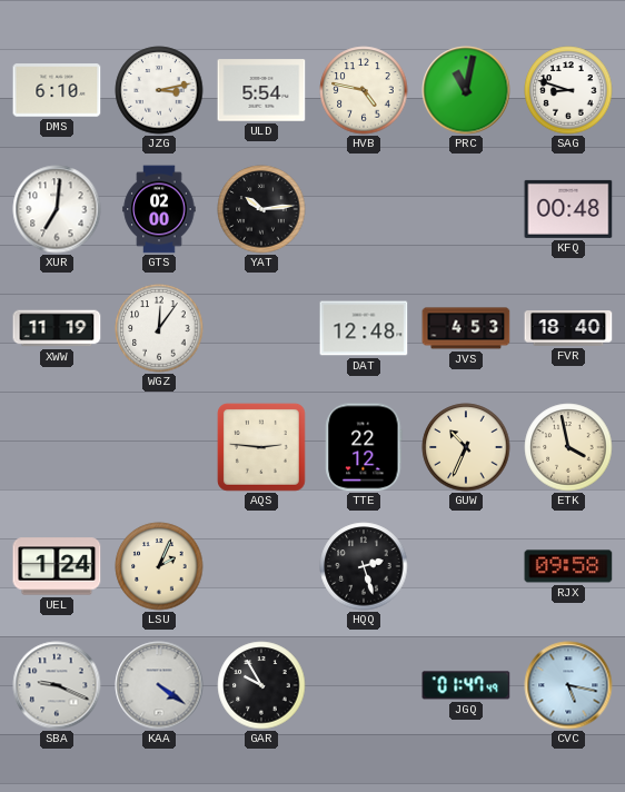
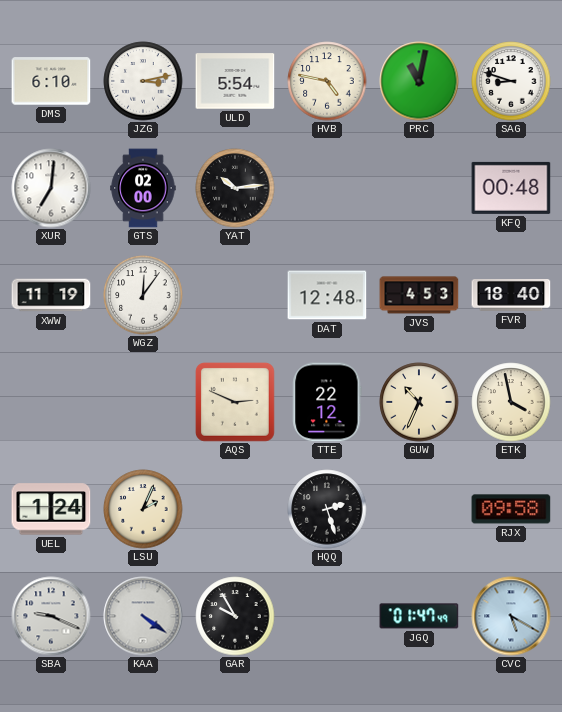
AQS: 2:46 -> 2:49
CVC: 5:17 -> 5:20
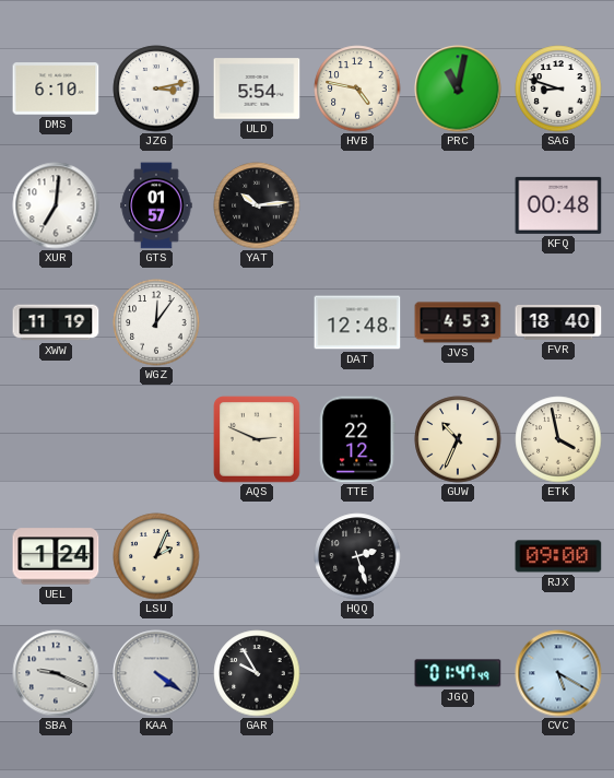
GTS: 02:00 -> 01:57
RJX: 09:58 -> 09:00
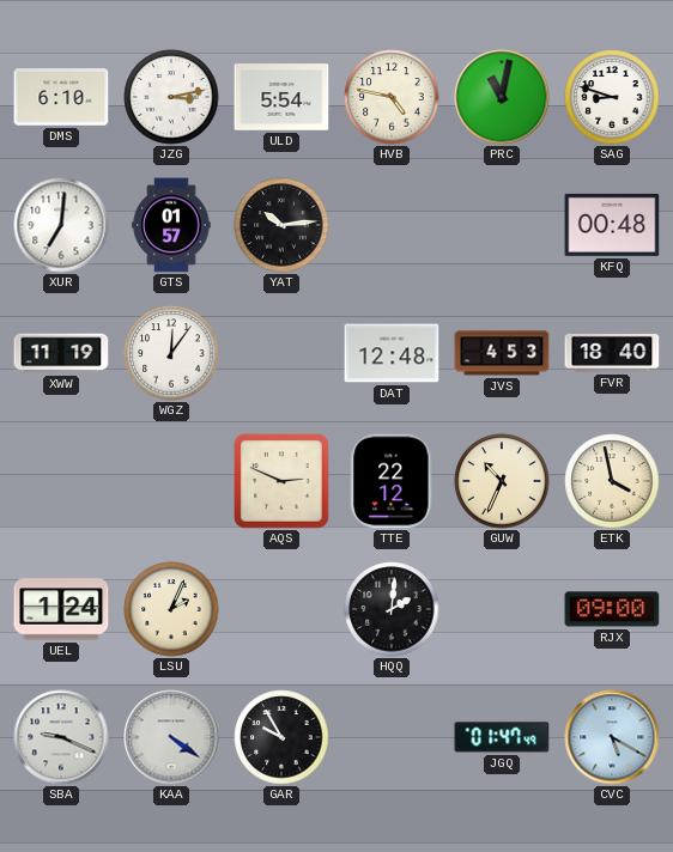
HQQ: 2:27 -> 2:01
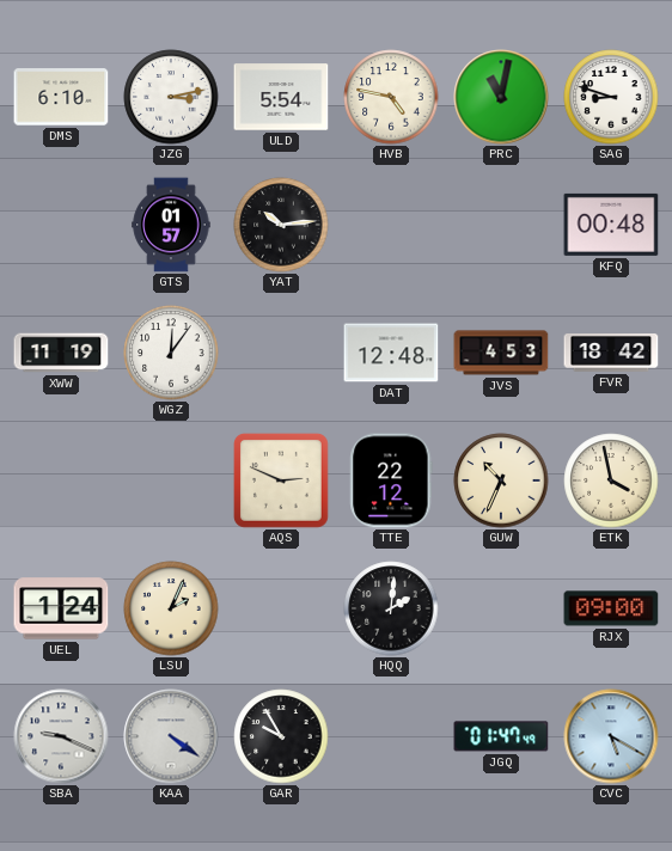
XUR: 7:01 -> none
FVR: 18:40 -> 18:42
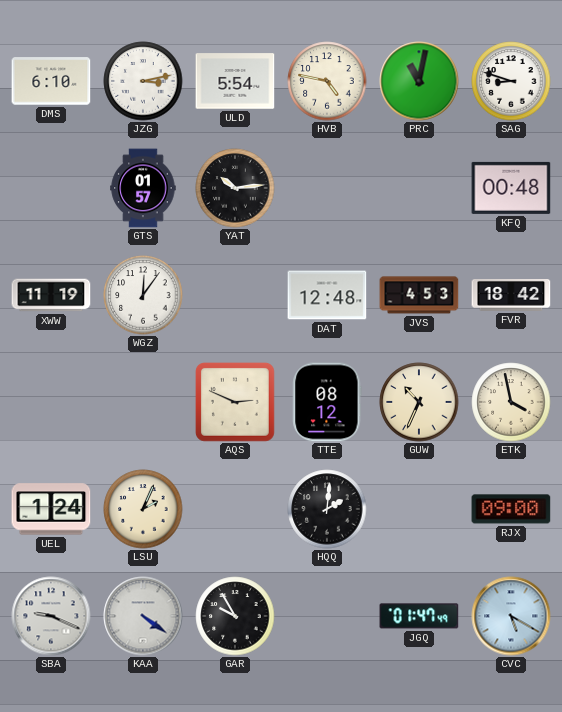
TTE: 22:12 -> 08:12
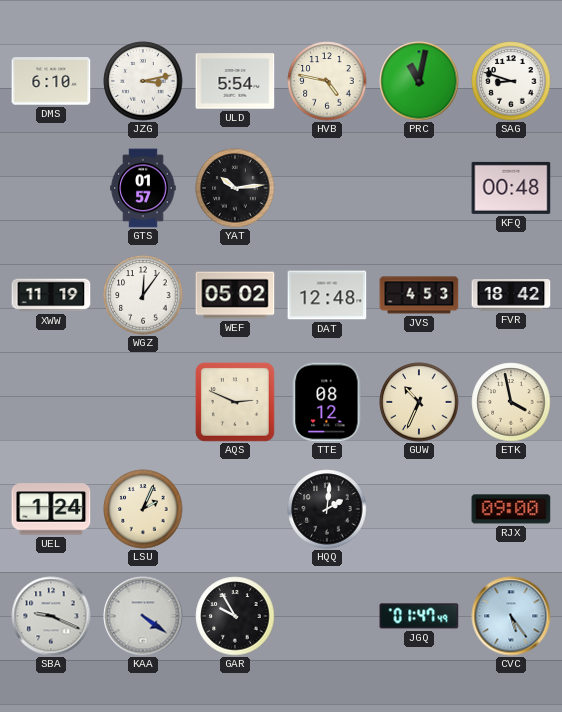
WEF: none -> 05:02
CVC: 5:20 -> 5:24
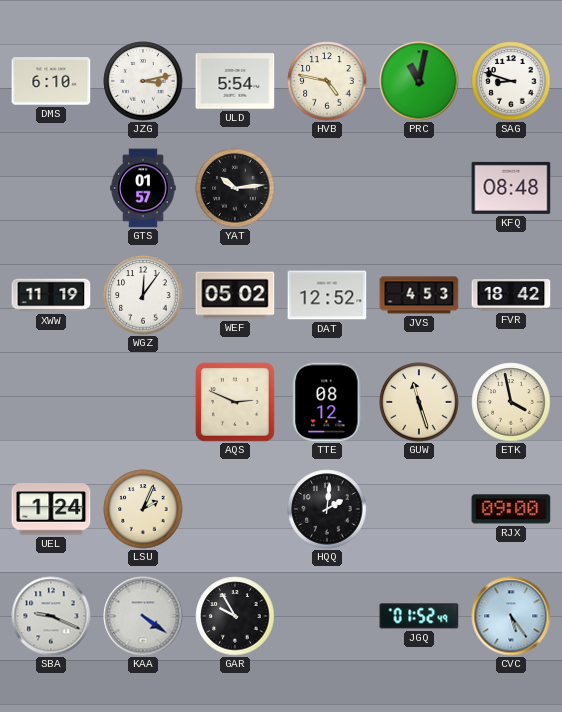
KFQ: 00:48 -> 08:48
DAT: 12:48 -> 12:52
GUW: 10:34 -> 11:27
JGQ: 01:47 -> 01:52
